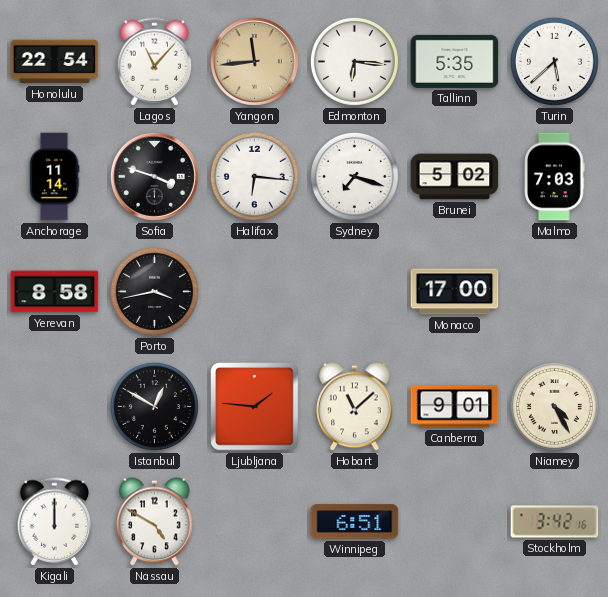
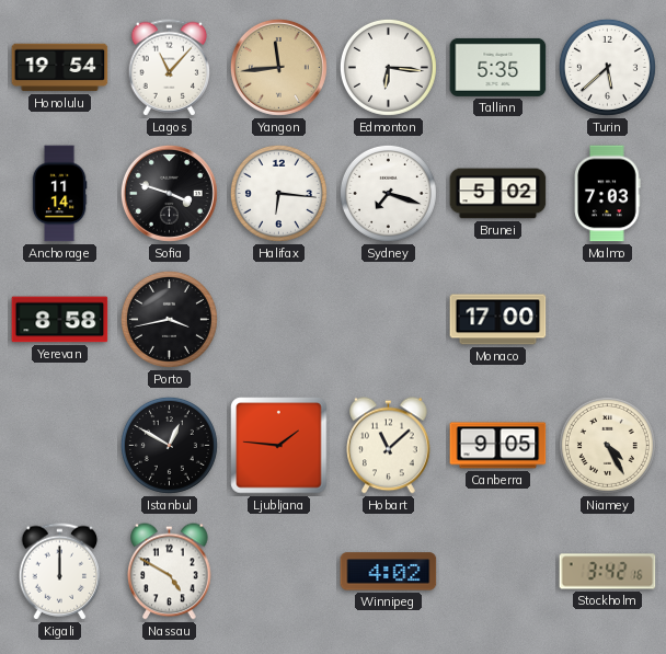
Honolulu: 22:54 -> 19:54
Canberra: 9:01 -> 9:05
Winnipeg: 6:51 -> 4:02
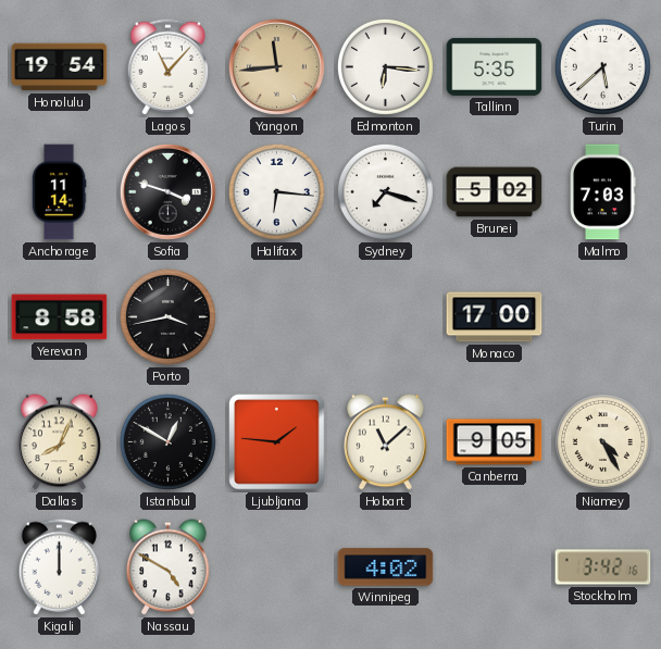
Dallas: none -> 8:04
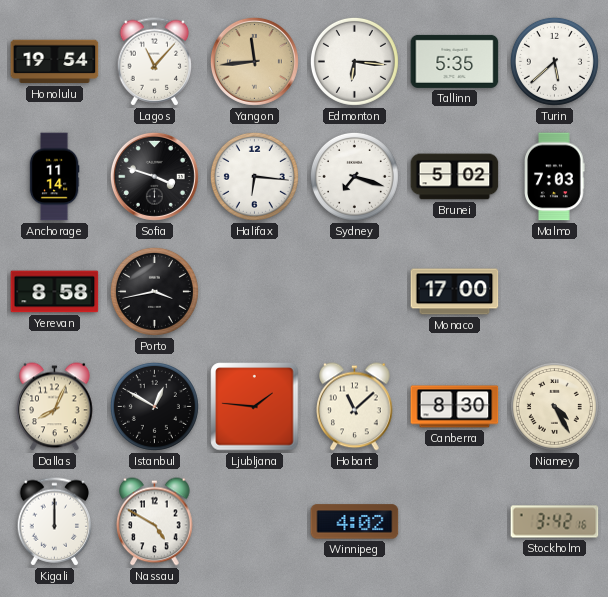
Canberra: 9:05 -> 8:30
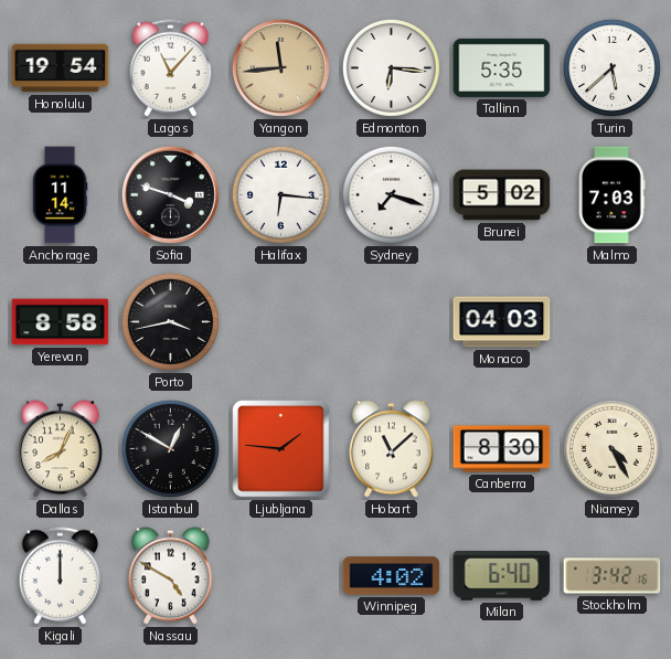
Monaco: 17:00 -> 04:03
Milan: none -> 6:40
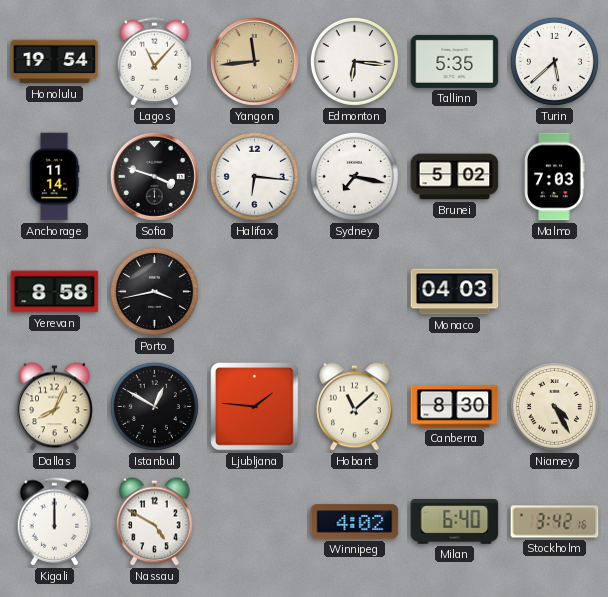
Sydney: 7:18 -> 7:17
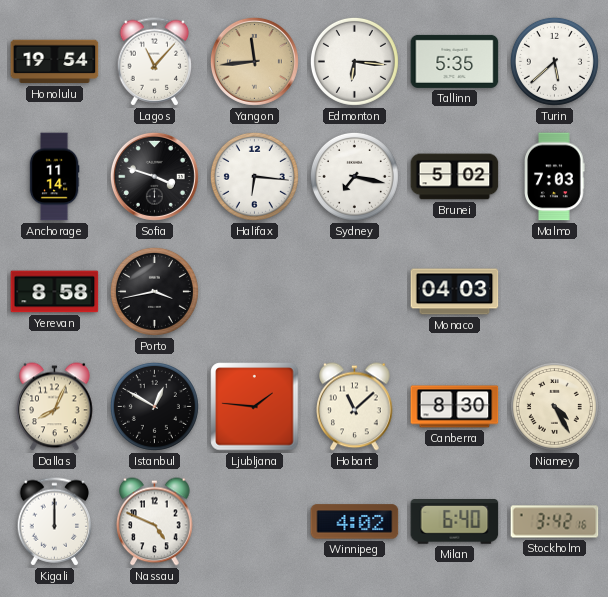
Nassau: 4:50 -> 4:49
